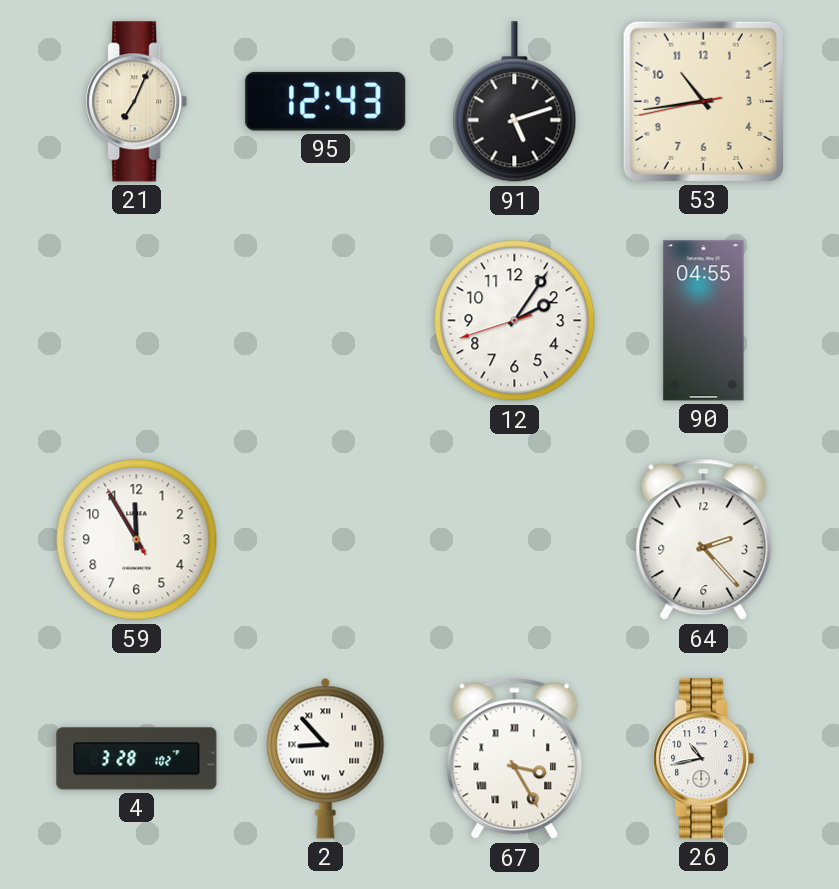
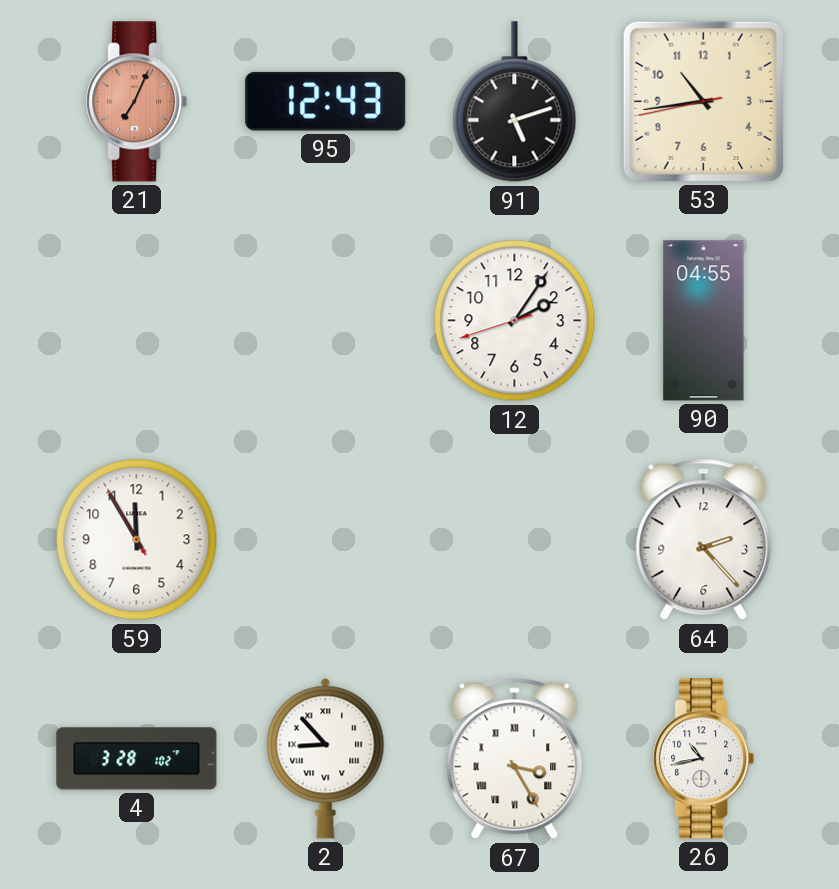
21 dial: cream -> salmon
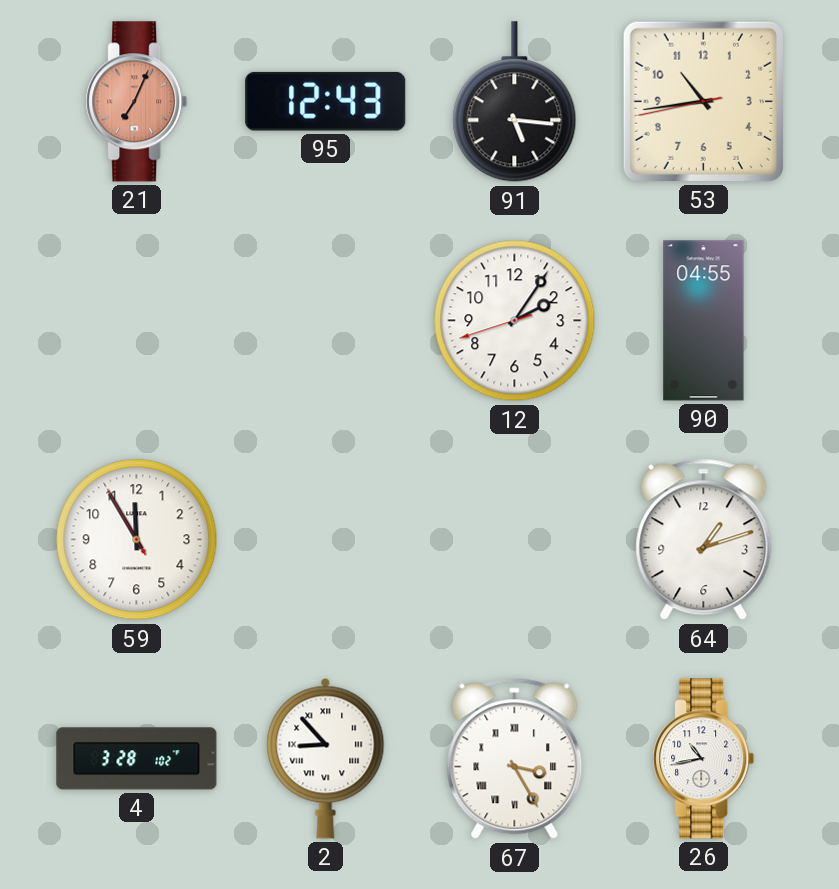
91: 5:12 -> 5:16
64: 2:23 -> 1:12
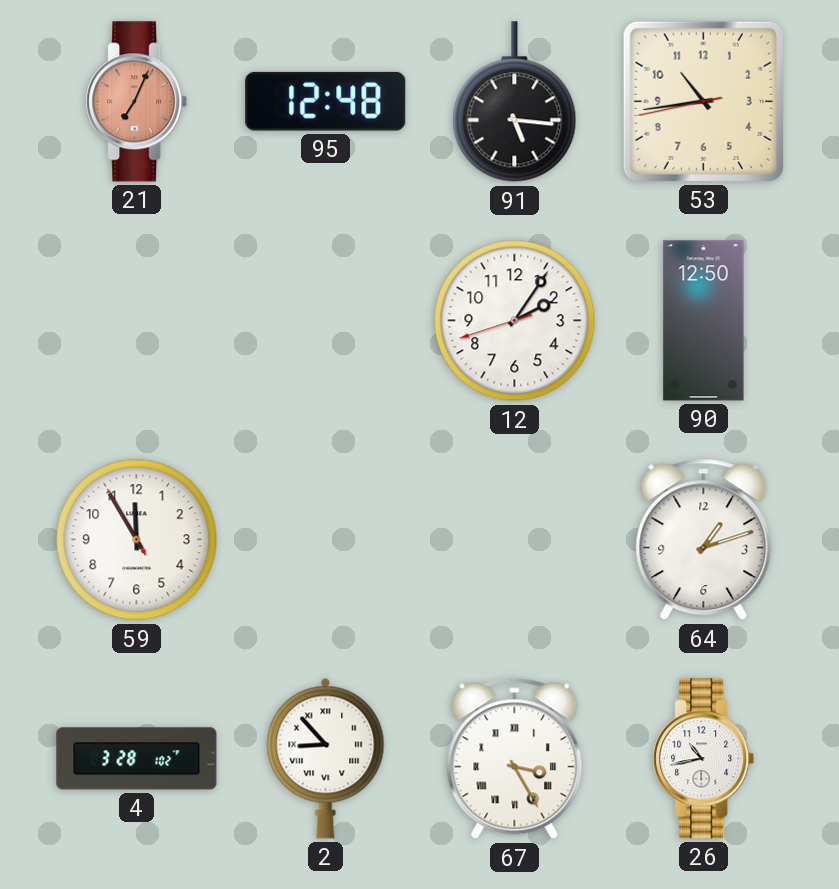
95: 12:43 -> 12:48
90: 04:55 -> 12:50
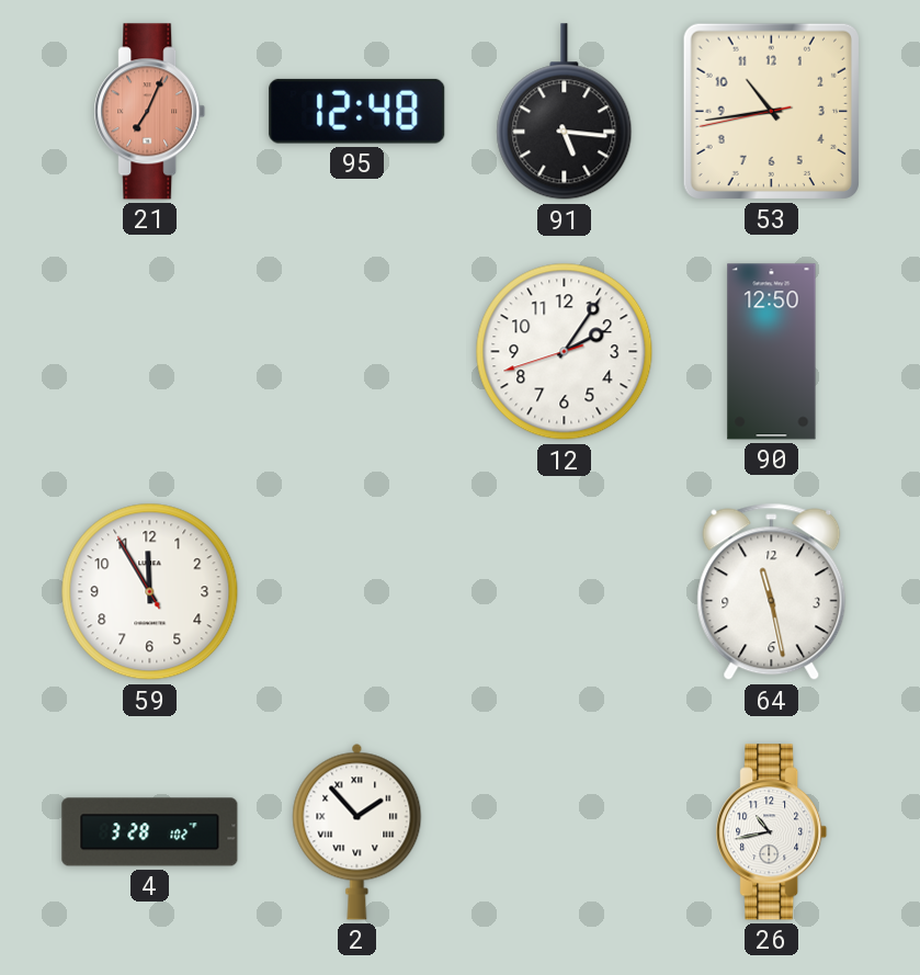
64: 1:12 -> 11:28
2: 8:53 -> 1:53
67: 3:25 -> none
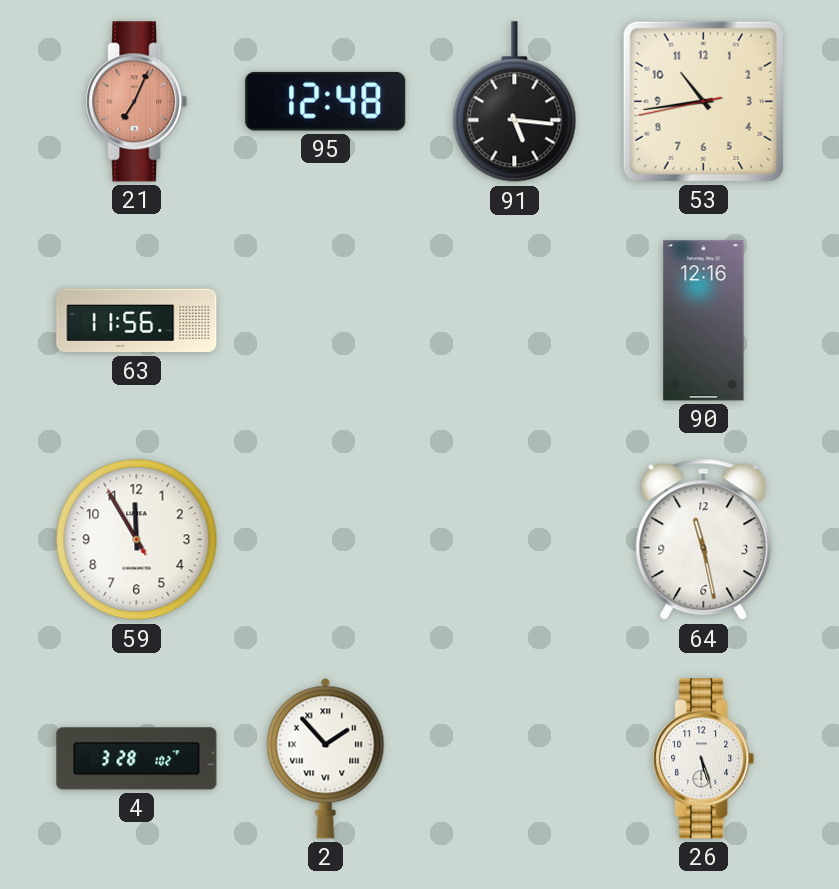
63: none -> 11:56
12: 2:05 -> none
90: 12:50 -> 12:16
26: 10:43 -> 5:27
